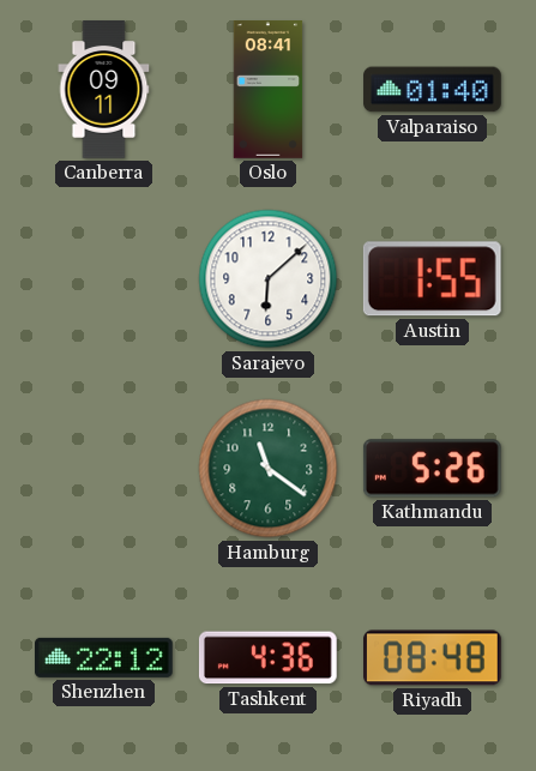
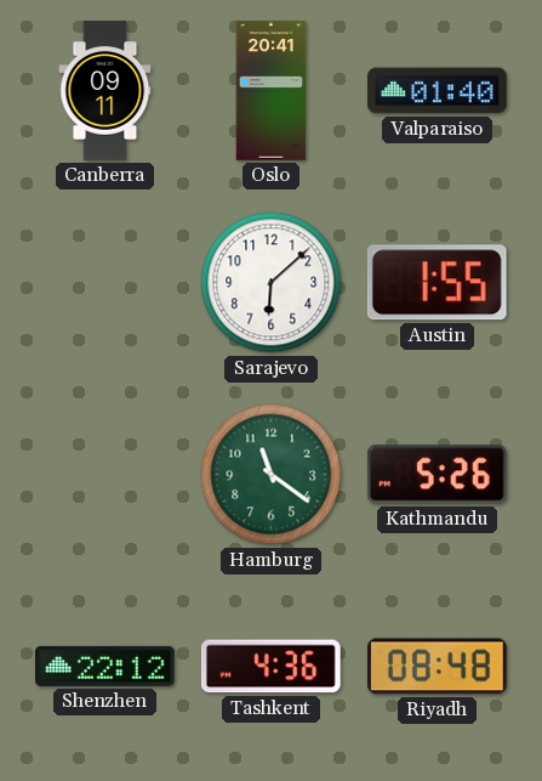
Oslo: 08:41 -> 20:41
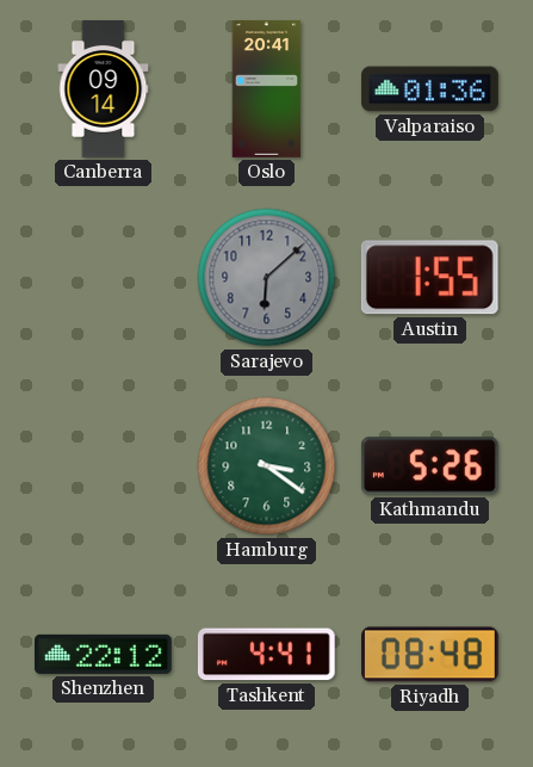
Canberra: 09:11 -> 09:14
Valparaiso: 01:40 -> 01:36
Sarajevo dial: white -> grey
Hamburg: 11:21 -> 3:21
Tashkent: 4:36 -> 4:41
